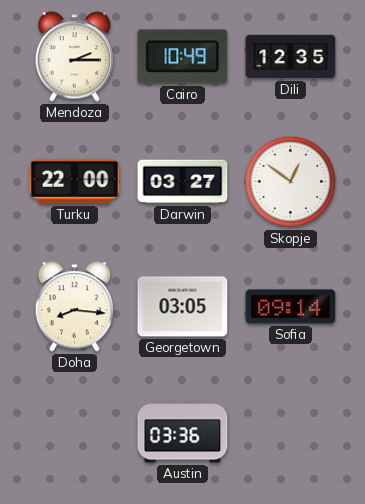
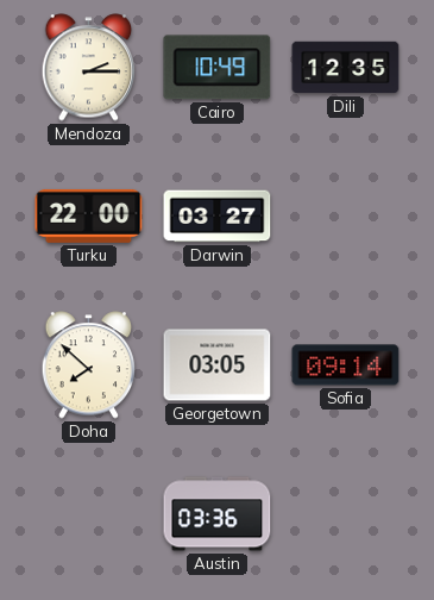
Skopje: 12:51 -> none
Doha: 8:16 -> 7:52
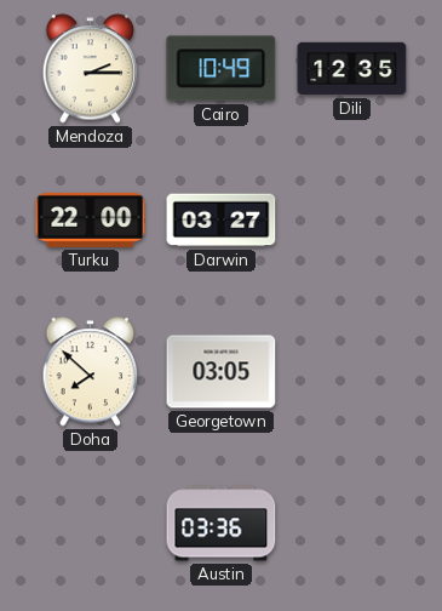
Sofia: 09:14 -> none
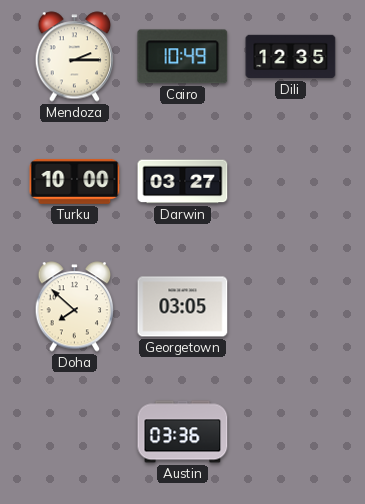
Turku: 22:00 -> 10:00
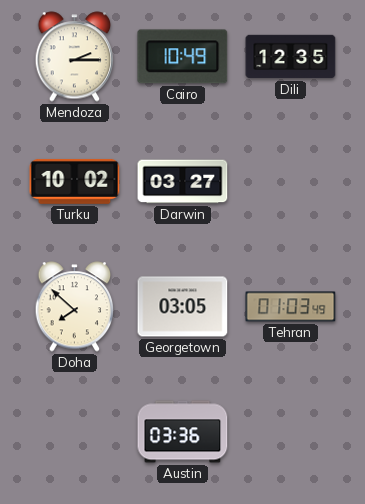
Turku: 10:00 -> 10:02
Tehran: none -> 01:03
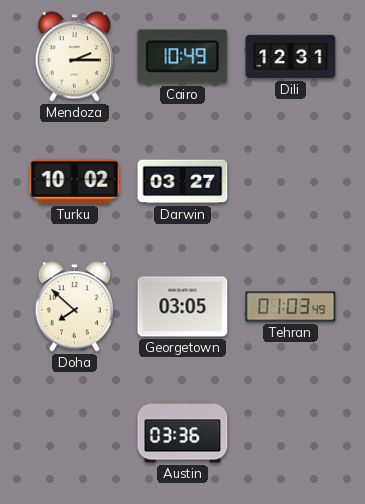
Dili: 12:35 -> 12:31
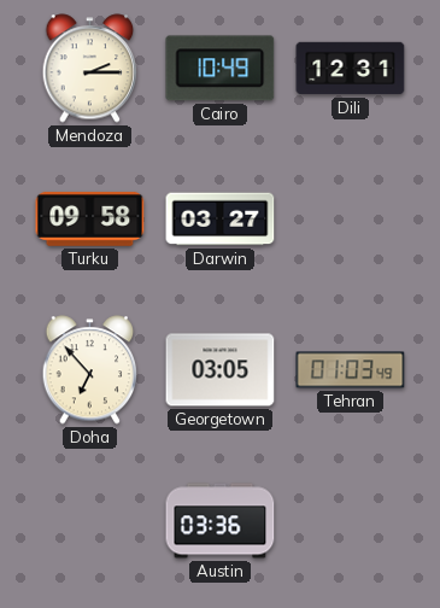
Turku: 10:02 -> 09:58
Doha: 7:52 -> 6:53
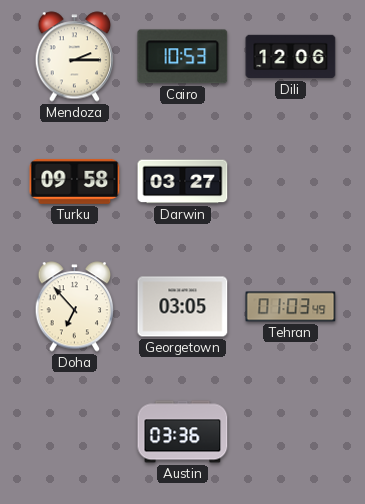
Cairo: 10:49 -> 10:53
Dili: 12:31 -> 12:06
